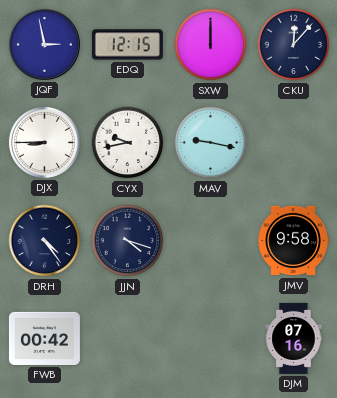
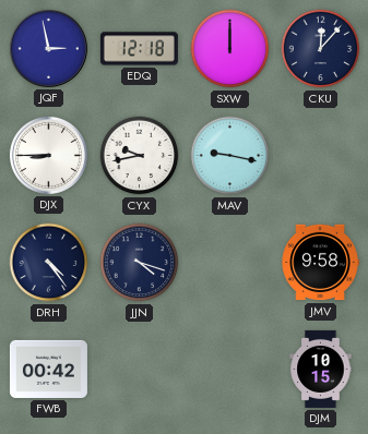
EDQ: 12:15 -> 12:18
DJM: 07:16 -> 10:15
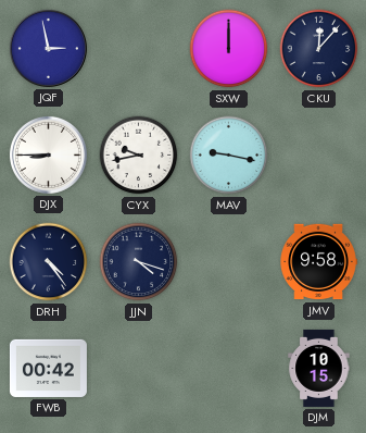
EDQ: 12:18 -> none
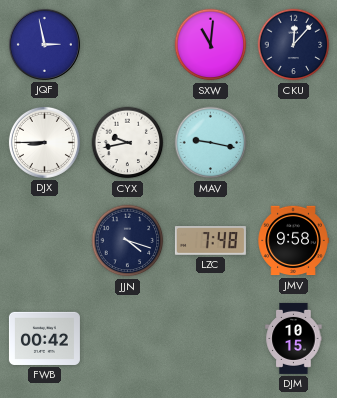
SXW: 12:00 -> 11:01
DRH: 4:24 -> none
LZC: none -> 7:48
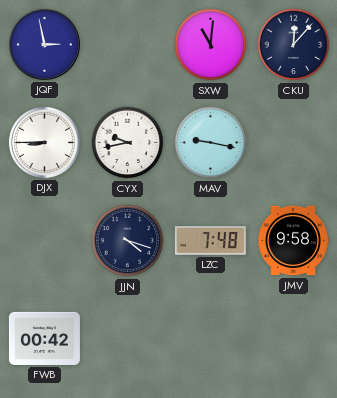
DJM: 10:15 -> none
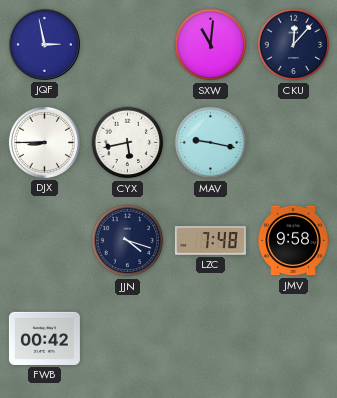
CYX: 9:43 -> 5:43
